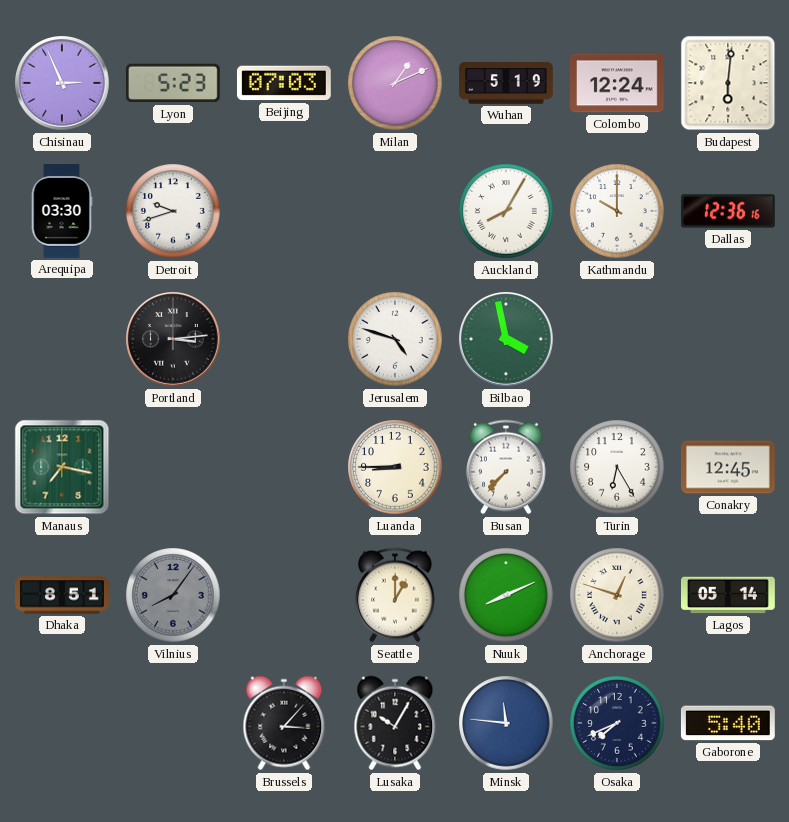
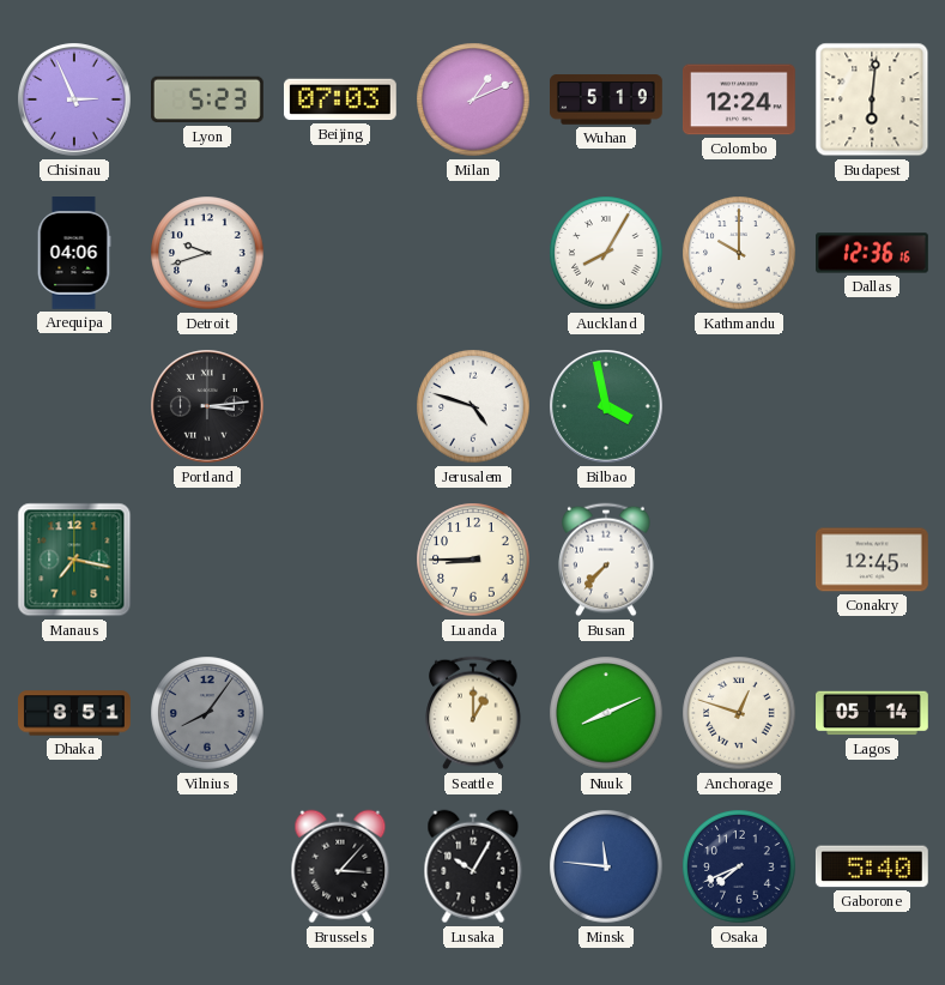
Arequipa: 03:30 -> 04:06
Turin: 6:25 -> none
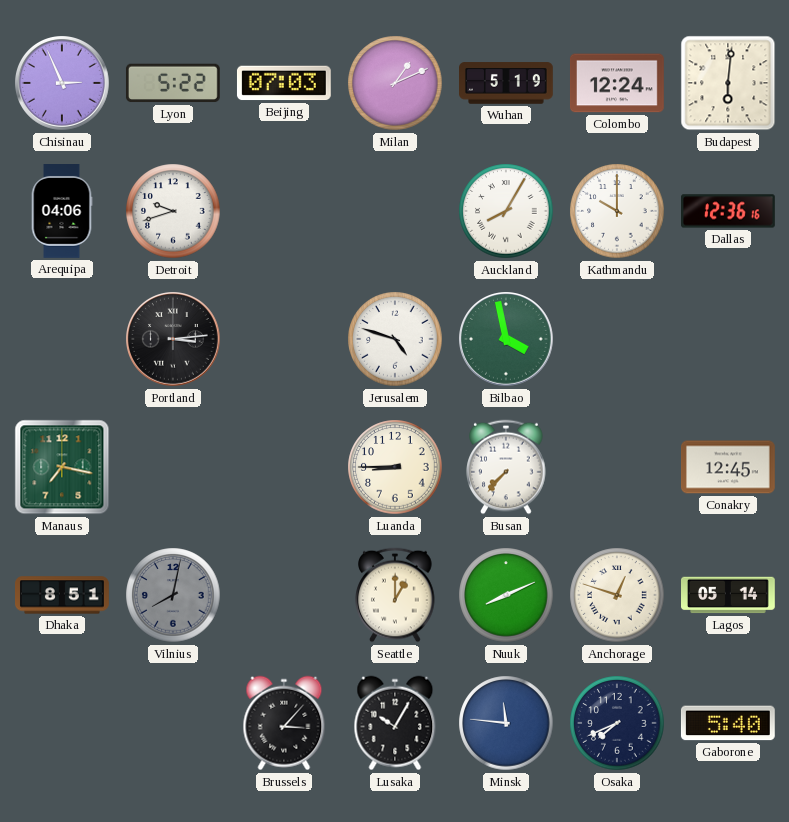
Lyon: 5:23 -> 5:22
Vilnius: 8:06 -> 8:02
